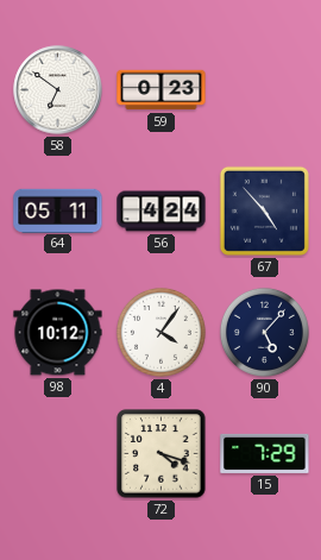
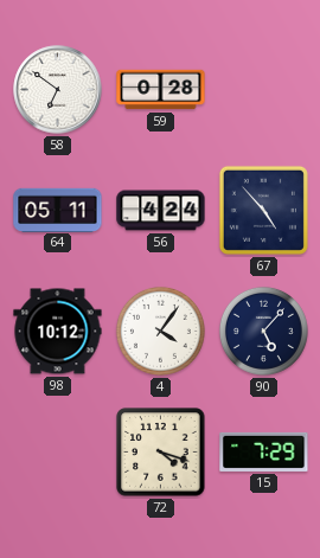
59: 0:23 -> 0:28
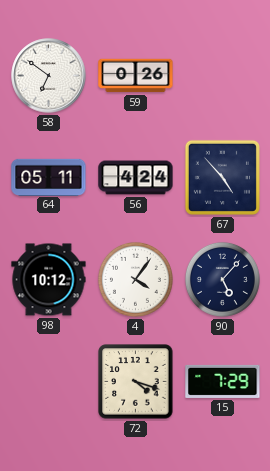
59: 0:28 -> 0:26
